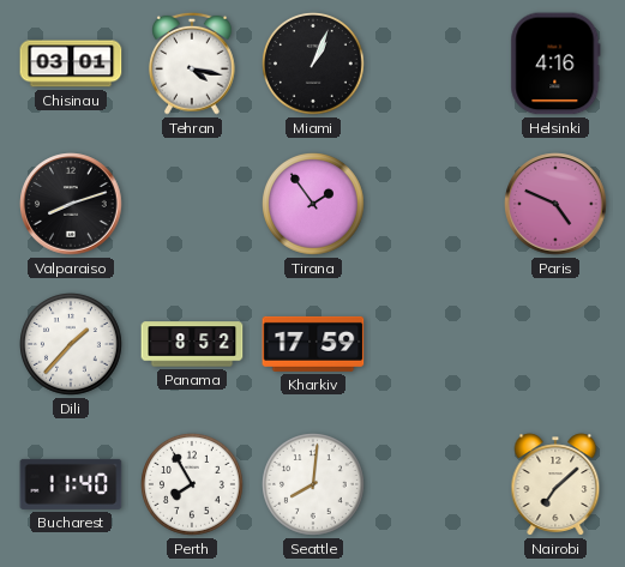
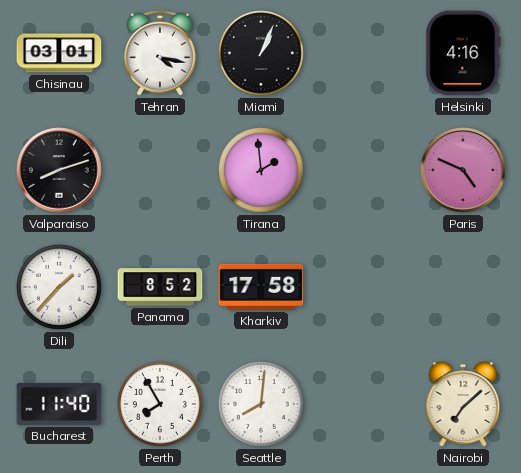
Tirana: 1:54 -> 1:59
Kharkiv: 17:59 -> 17:58
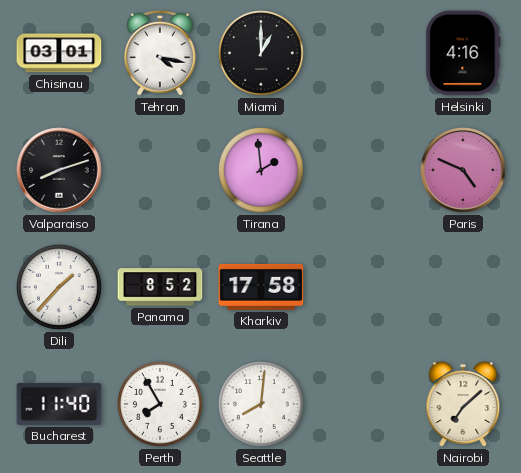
Miami: 1:04 -> 1:00
